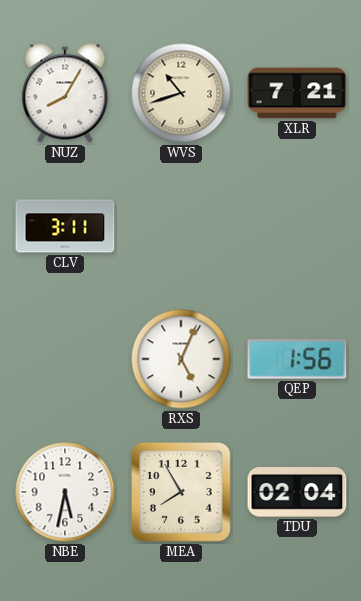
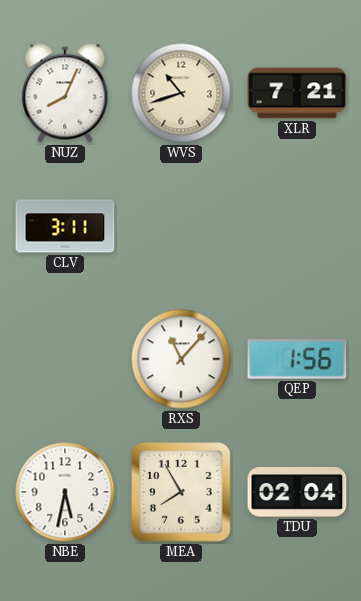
NUZ: 8:05 -> 8:04
RXS: 5:04 -> 11:07
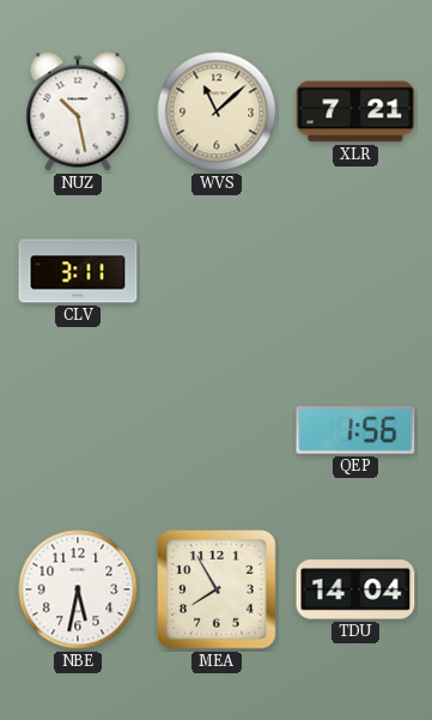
NUZ: 8:04 -> 10:28
WVS: 10:42 -> 11:08
RXS: 11:07 -> none
TDU: 02:04 -> 14:04
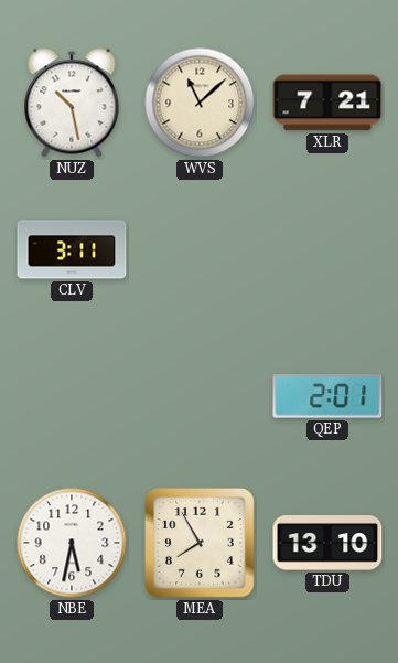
QEP: 1:56 -> 2:01
TDU: 14:04 -> 13:10
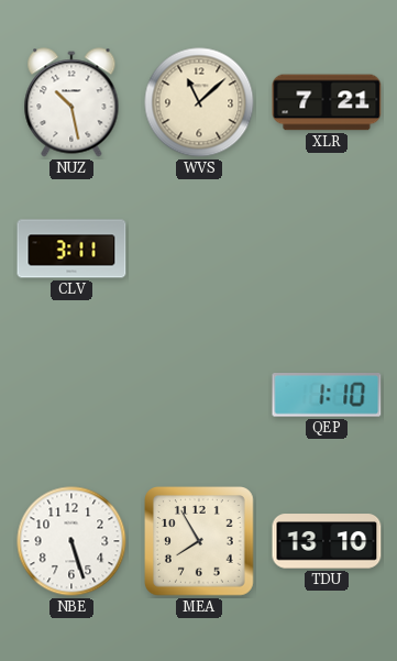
QEP: 2:01 -> 1:10
NBE: 5:32 -> 5:27
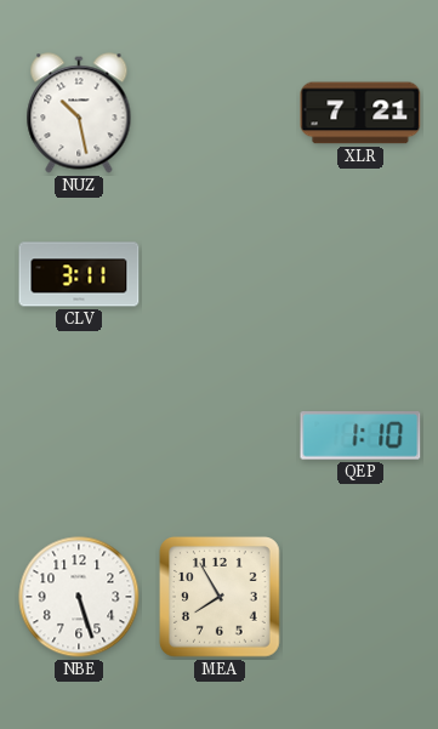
WVS: 11:08 -> none
TDU: 13:10 -> none
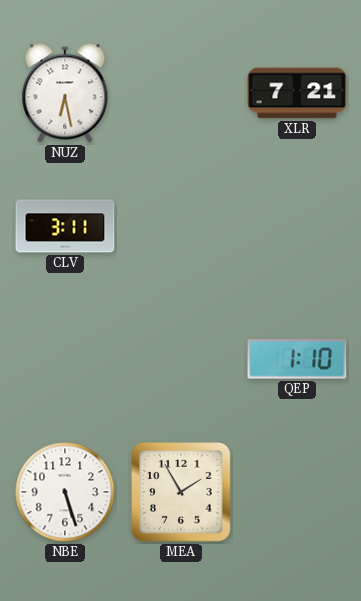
NUZ: 10:28 -> 6:28
MEA: 7:55 -> 1:55
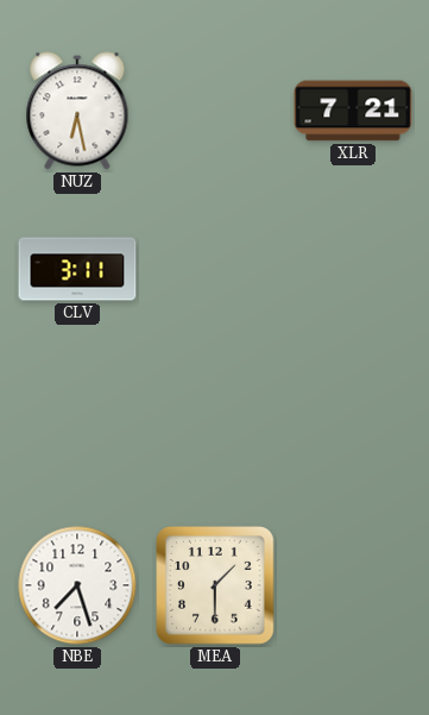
QEP: 1:10 -> none
NBE: 5:27 -> 7:27
MEA: 1:55 -> 1:30
